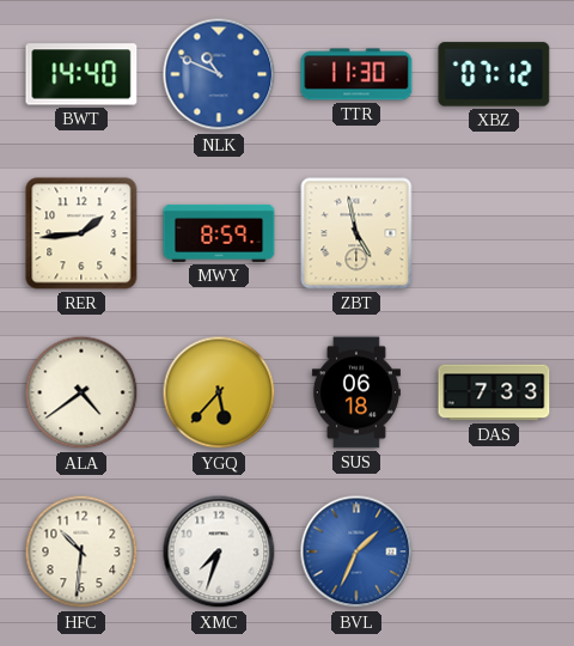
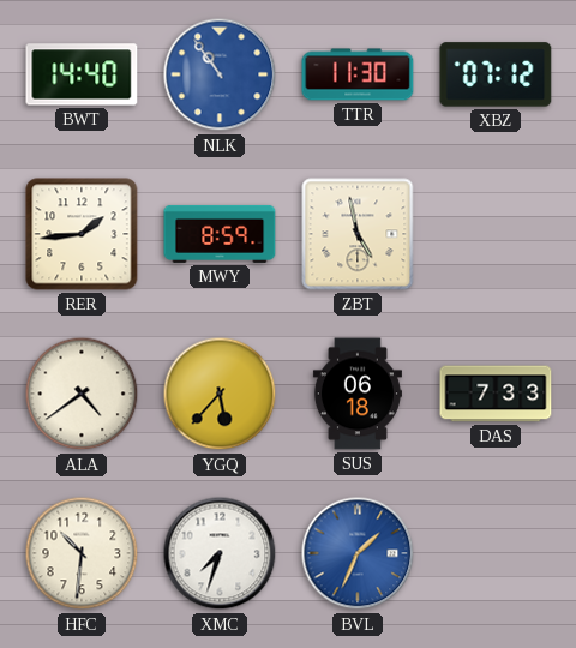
NLK: 10:49 -> 10:54
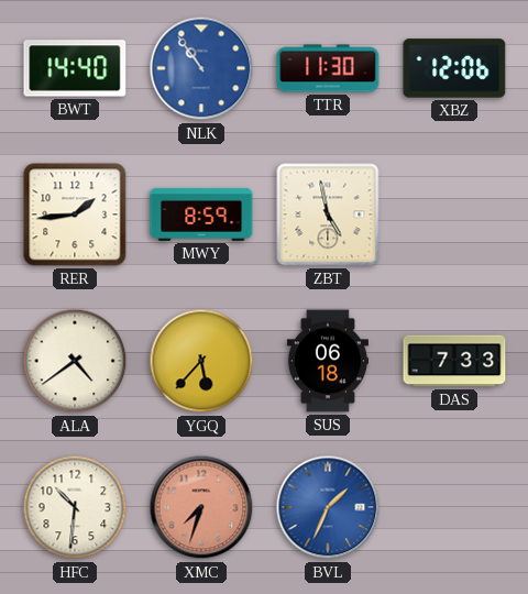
XBZ: 07:12 -> 12:06
XMC dial: white -> salmon
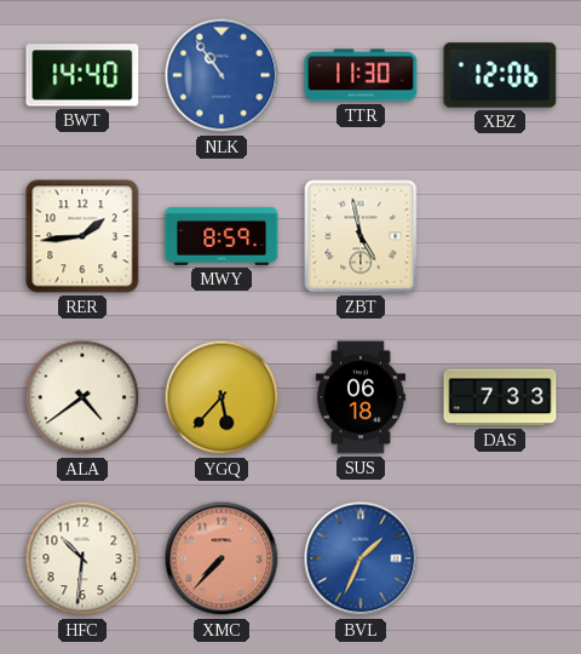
XMC: 7:33 -> 7:37
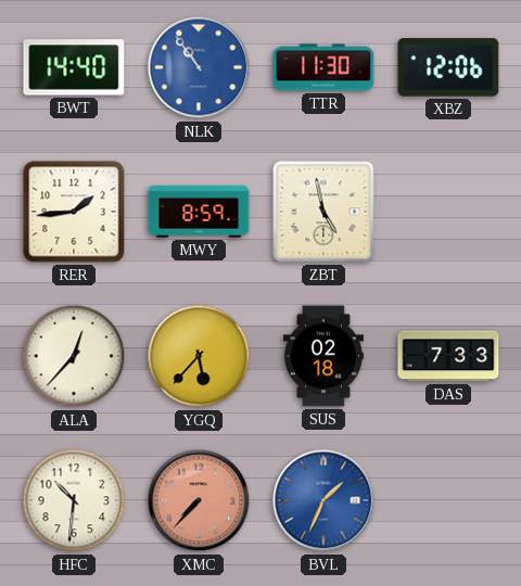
ALA: 4:39 -> 12:37
SUS: 06:18 -> 02:18
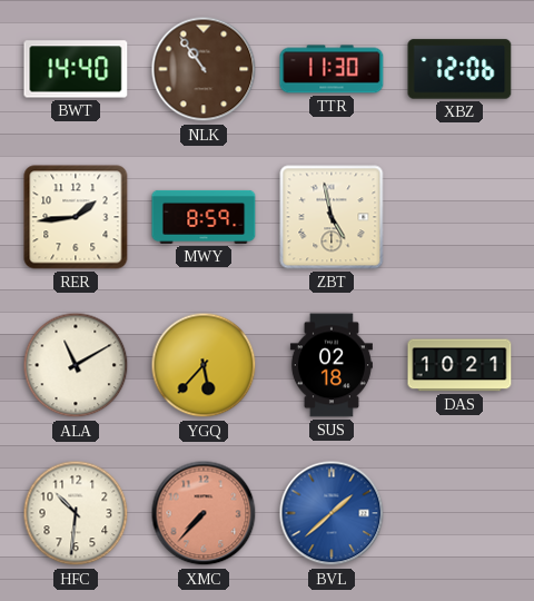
NLK dial: blue -> brown
ALA: 12:37 -> 11:10
DAS: 7:33 -> 10:21
BVL: 1:34 -> 1:38
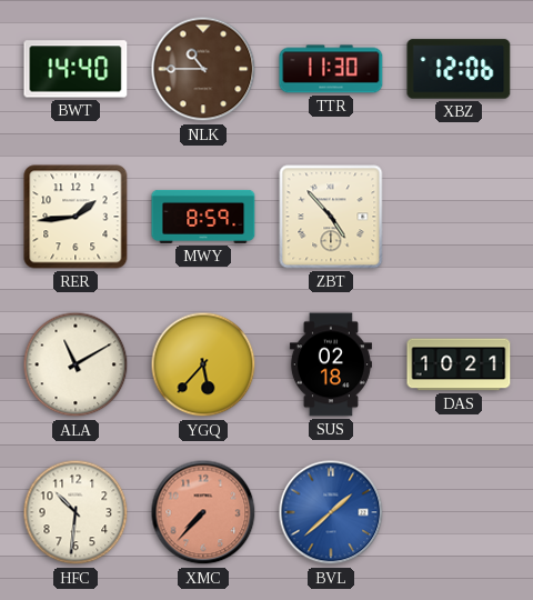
NLK: 10:54 -> 10:45
ZBT: 4:58 -> 4:53
